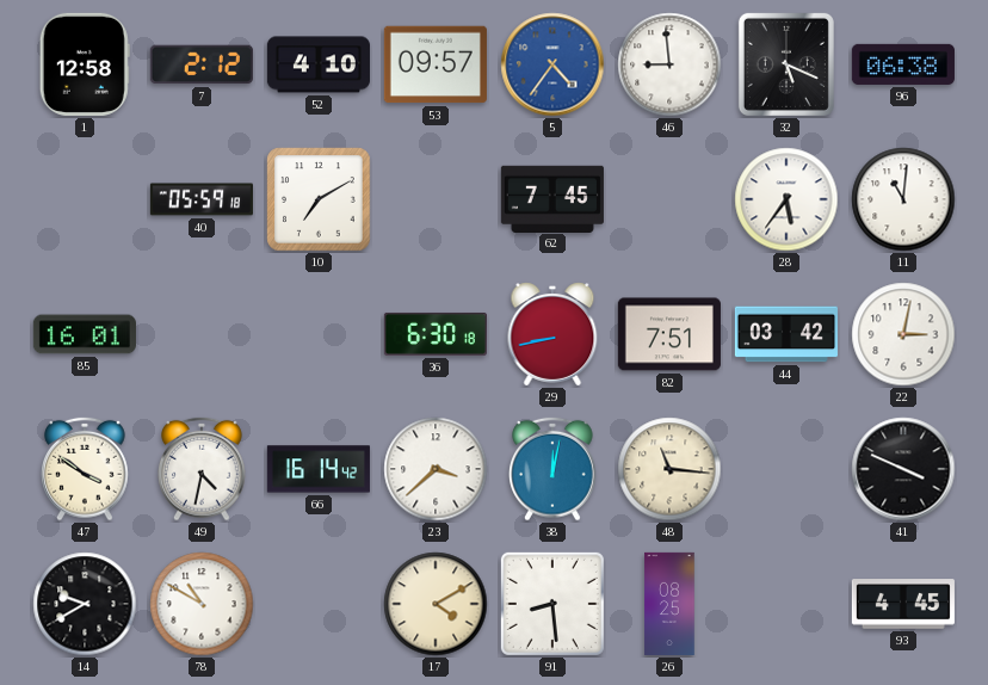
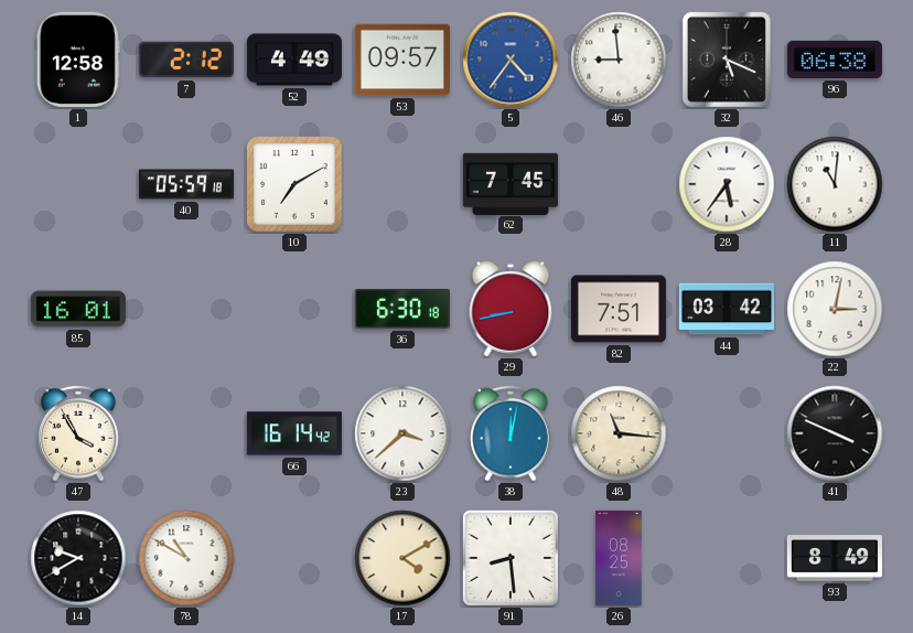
52: 4:10 -> 4:49
47: 3:51 -> 3:55
49: 4:32 -> none
93: 4:45 -> 8:49
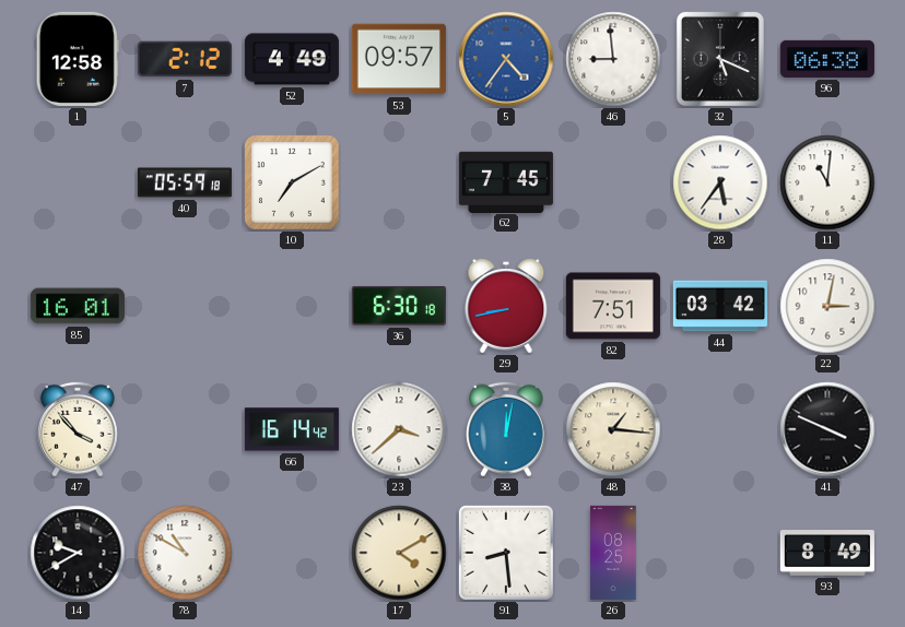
47: 3:55 -> 3:53
48: 11:16 -> 1:16
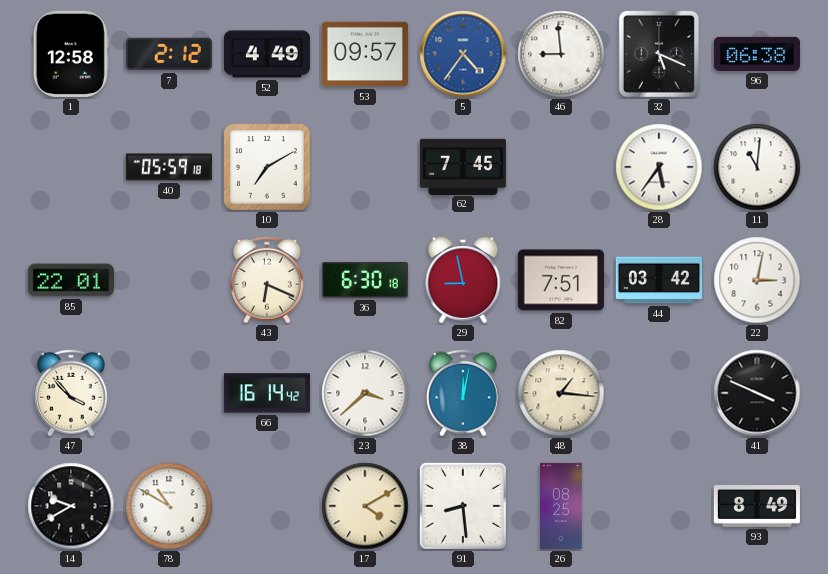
85: 16:01 -> 22:01
43: none -> 6:19
29: 8:43 -> 8:58
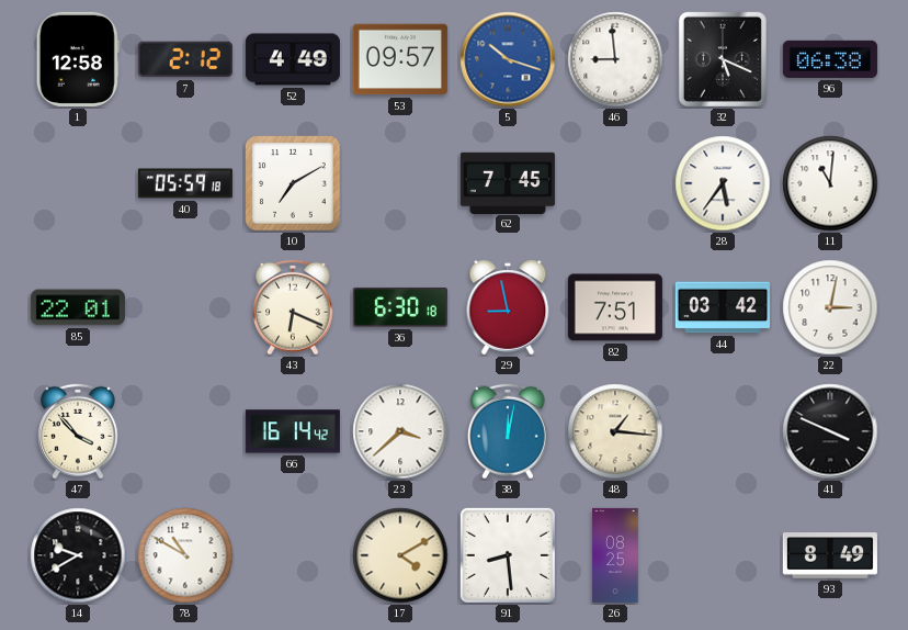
5: 4:36 -> 10:18
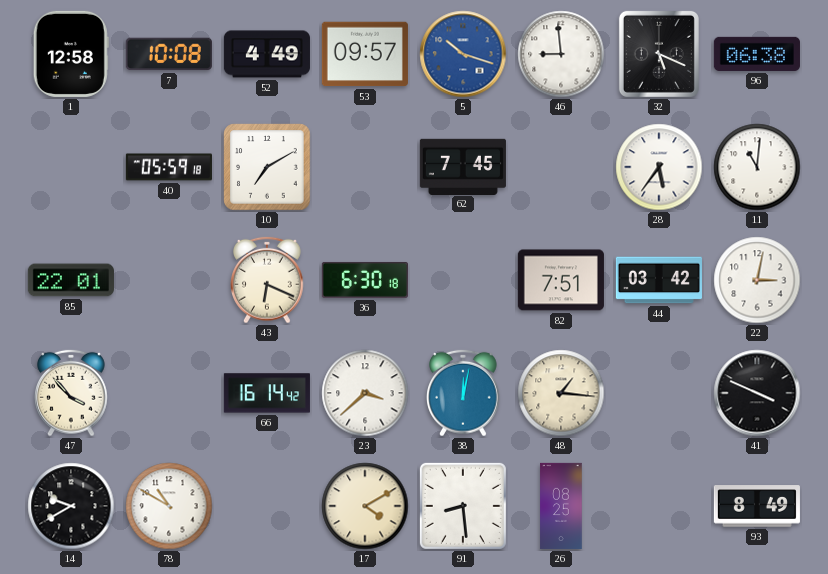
7: 2:12 -> 10:08
29: 8:58 -> none
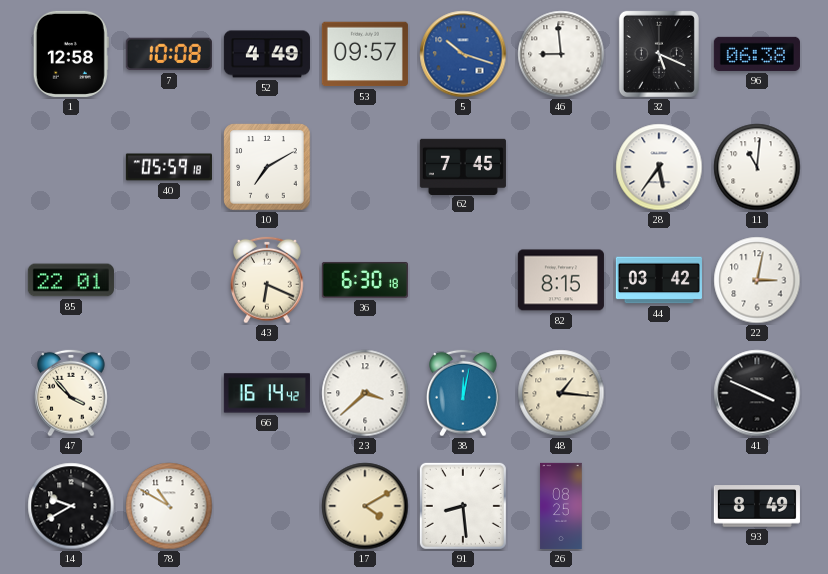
82: 7:51 -> 8:15
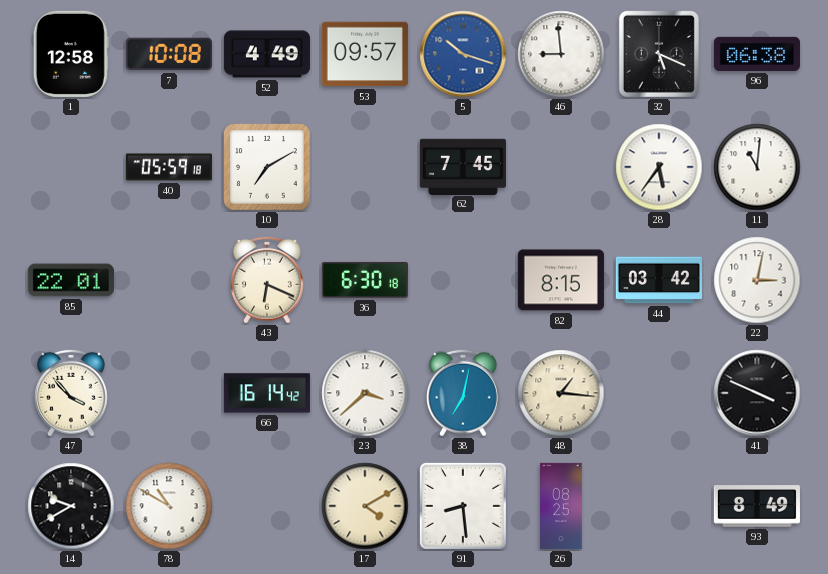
38: 12:02 -> 7:02
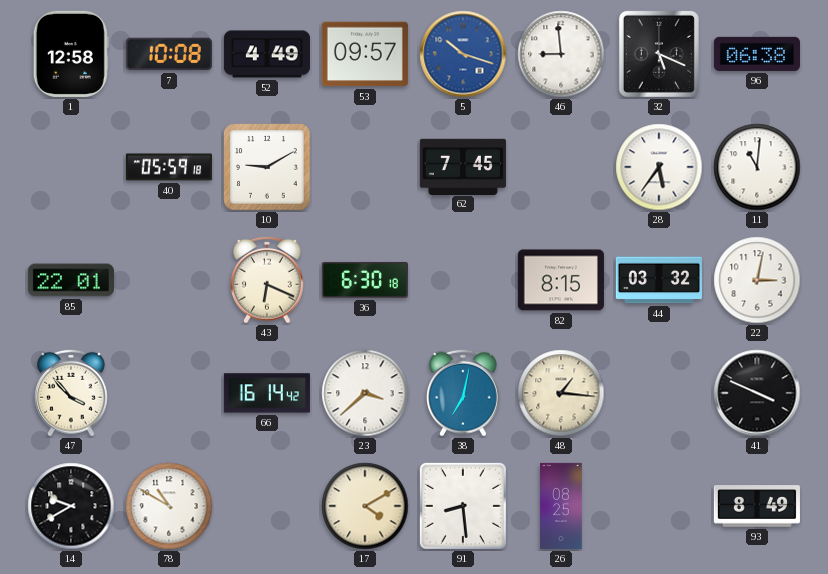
10: 7:10 -> 9:10
44: 03:42 -> 03:32
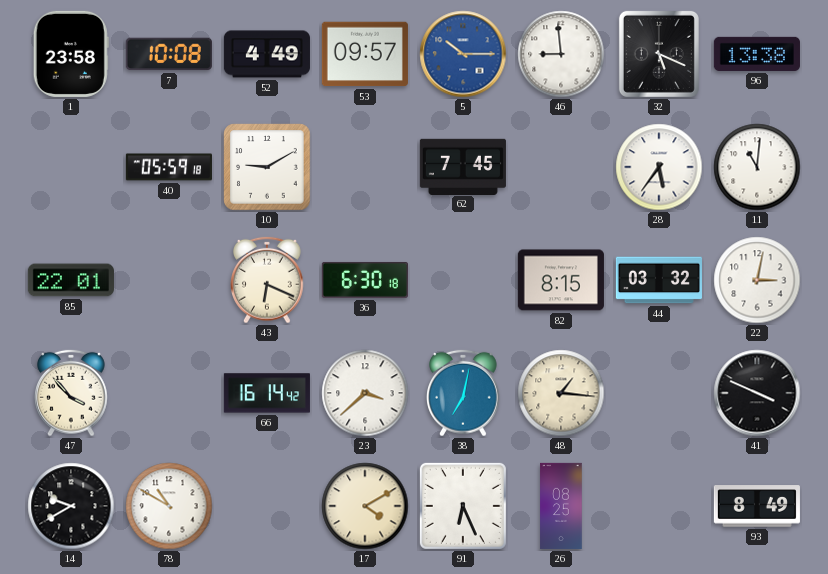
1: 12:58 -> 23:58
5: 10:18 -> 10:15
96: 06:38 -> 13:38
91: 8:29 -> 6:26
